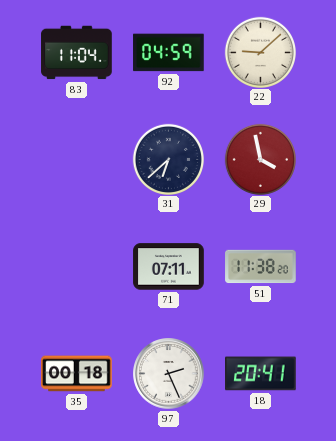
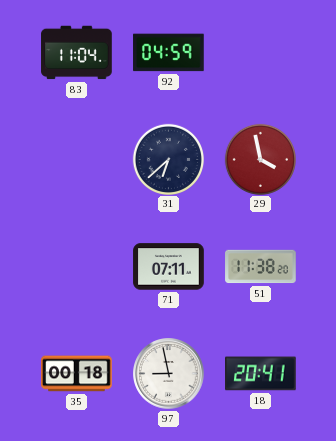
22: 9:08 -> none
97: 2:26 -> 8:58
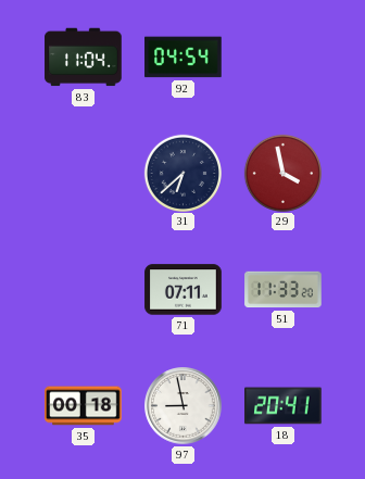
92: 04:59 -> 04:54
51: 11:38 -> 11:33
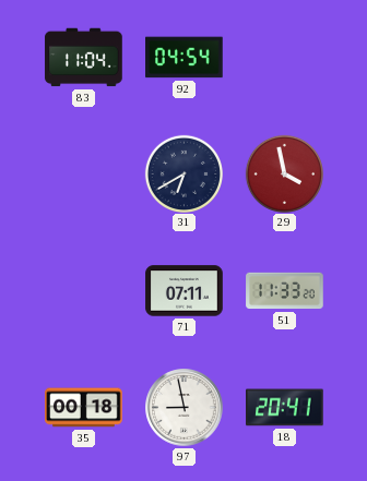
31: 6:38 -> 6:40
